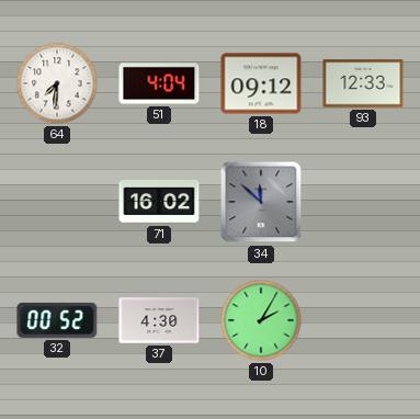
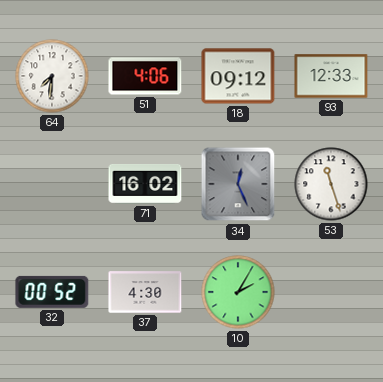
51: 4:04 -> 4:06
34: 11:52 -> 12:26
53: none -> 11:27
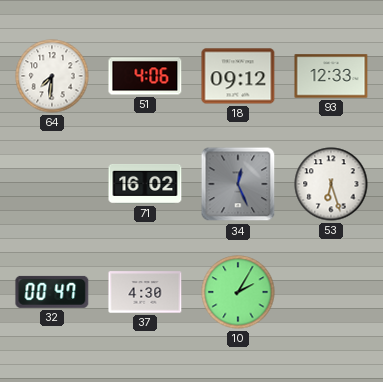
53: 11:27 -> 6:27
32: 00:52 -> 00:47
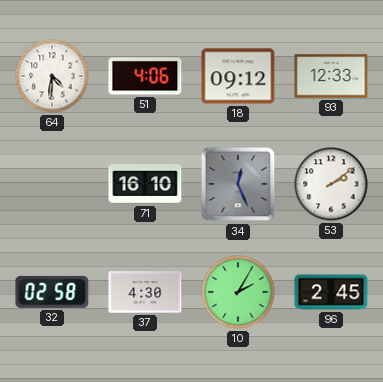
64: 7:31 -> 4:31
71: 16:02 -> 16:10
53: 6:27 -> 2:09
32: 00:47 -> 02:58
96: none -> 2:45
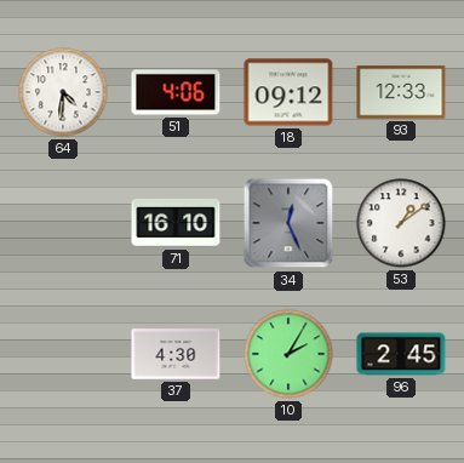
53: 2:09 -> 1:09
32: 02:58 -> none
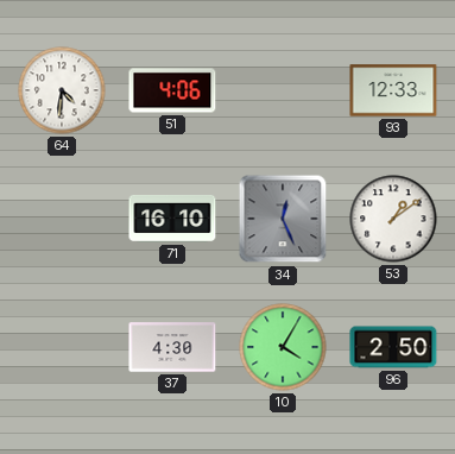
18: 09:12 -> none
10: 2:05 -> 4:05
96: 2:45 -> 2:50
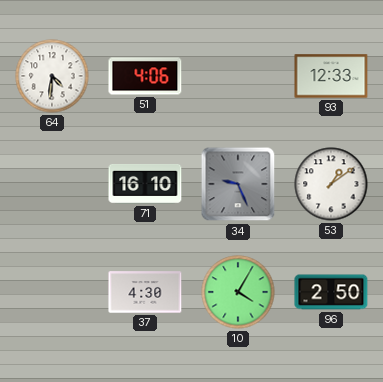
34: 12:26 -> 9:26
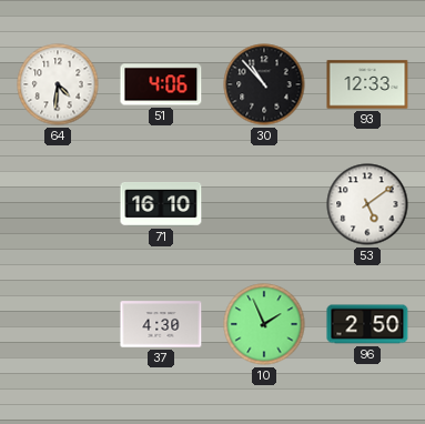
30: none -> 10:53
34: 9:26 -> none
53: 1:09 -> 5:09
10: 4:05 -> 1:56
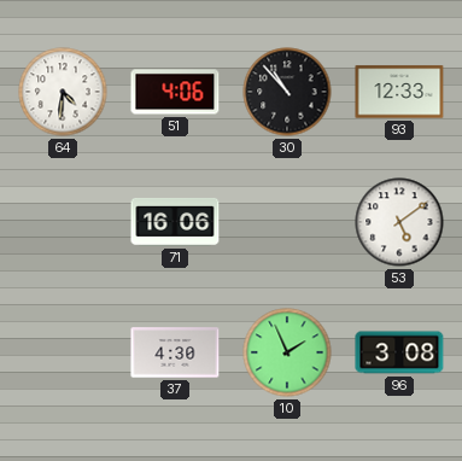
71: 16:10 -> 16:06
96: 2:50 -> 3:08
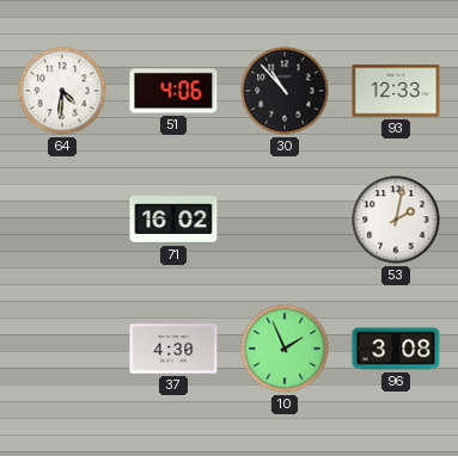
71: 16:06 -> 16:02
53: 5:09 -> 2:02
